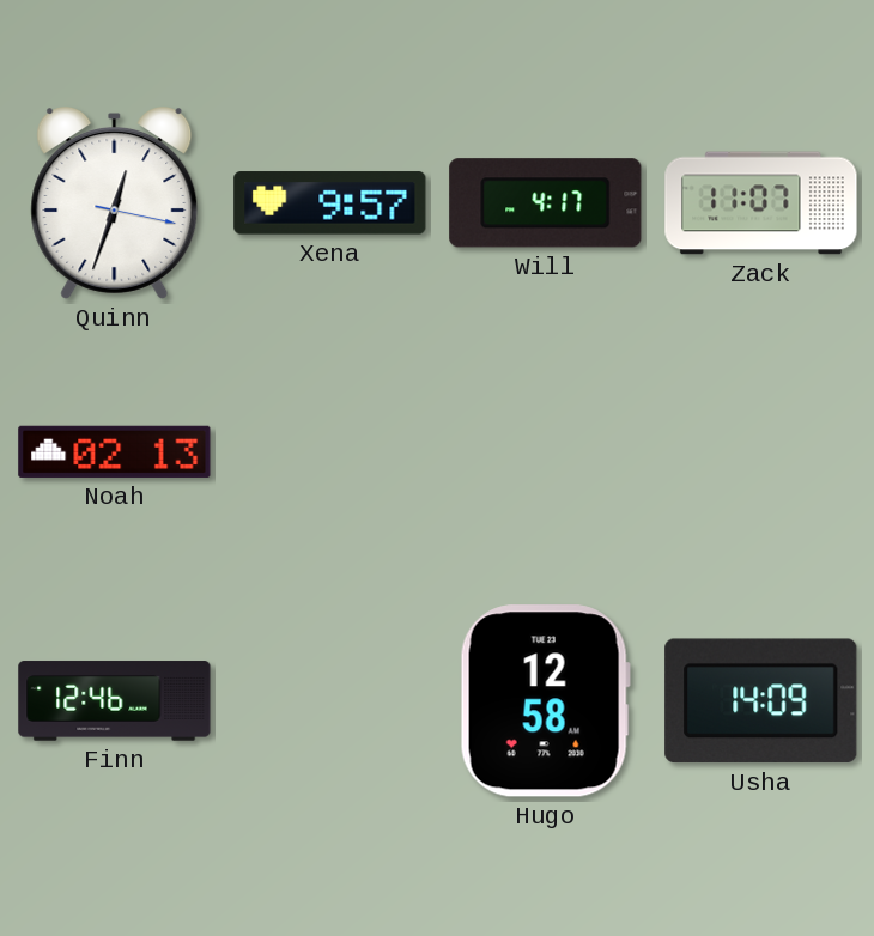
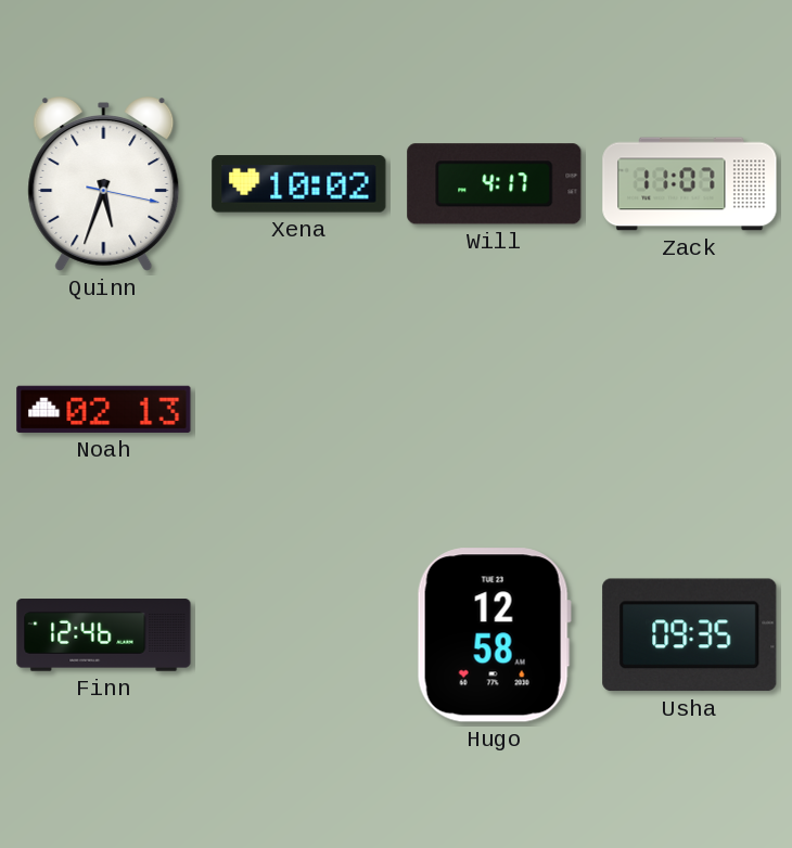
Quinn: 12:33 -> 5:33
Xena: 9:57 -> 10:02
Usha: 14:09 -> 09:35
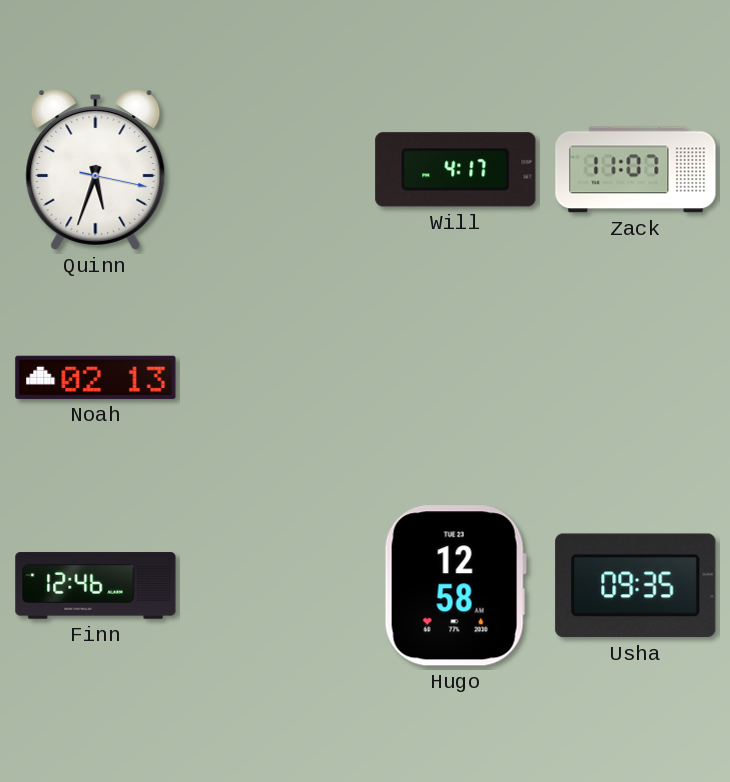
Xena: 10:02 -> none
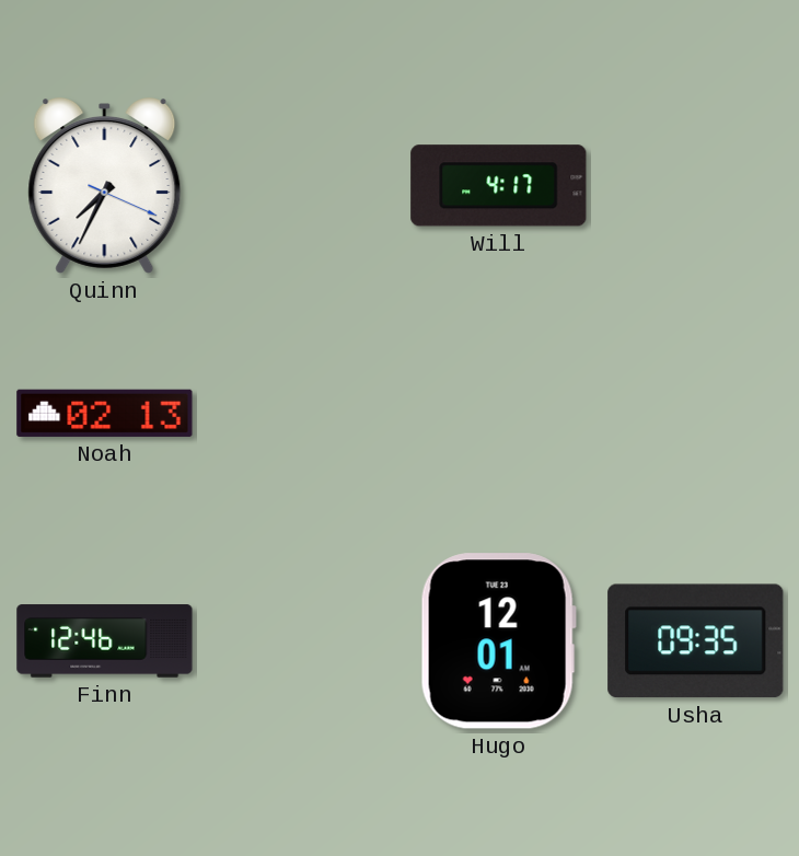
Quinn: 5:33 -> 7:34
Zack: 11:07 -> none
Hugo: 12:58 -> 12:01
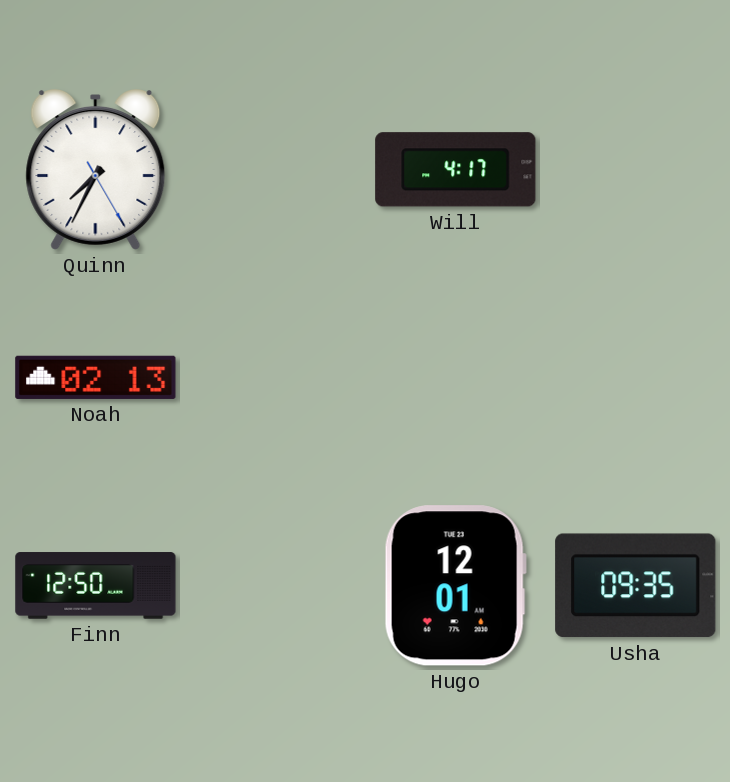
Quinn: 7:34:19 -> 7:34:25
Finn: 12:46 -> 12:50
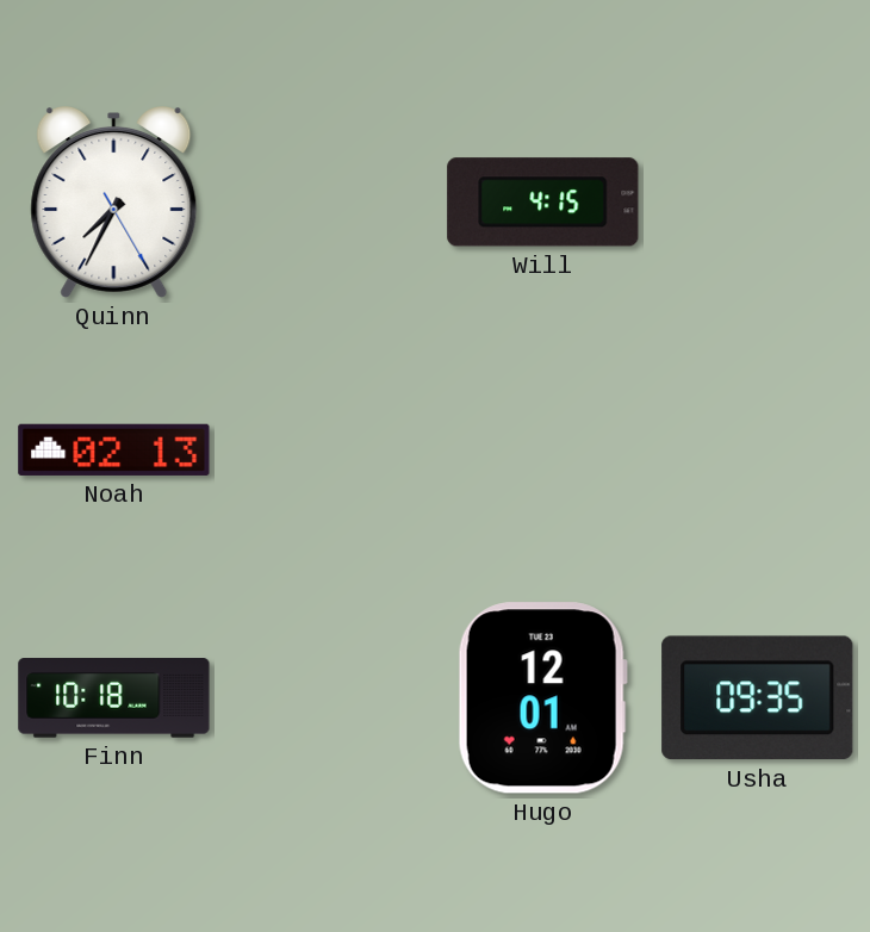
Will: 4:17 -> 4:15
Finn: 12:50 -> 10:18
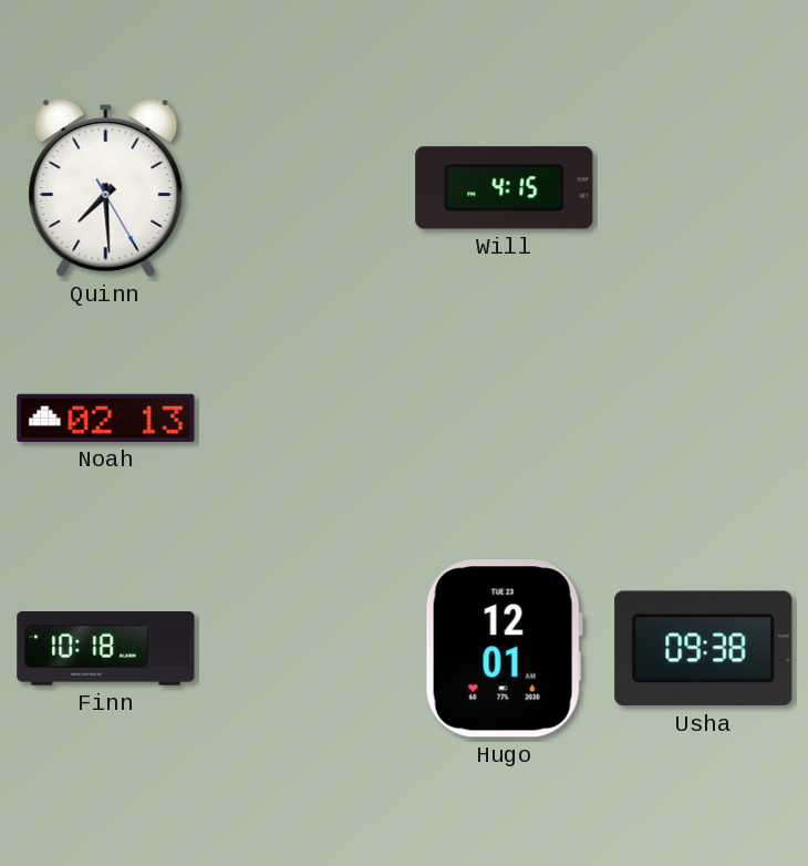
Quinn: 7:34 -> 7:29
Usha: 09:35 -> 09:38
